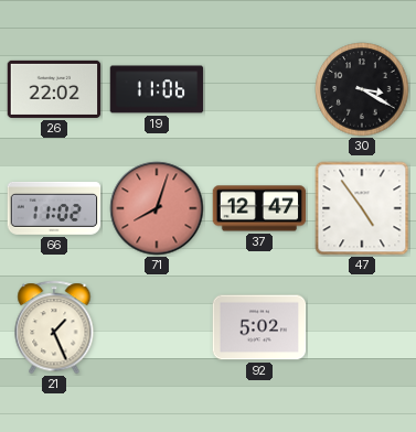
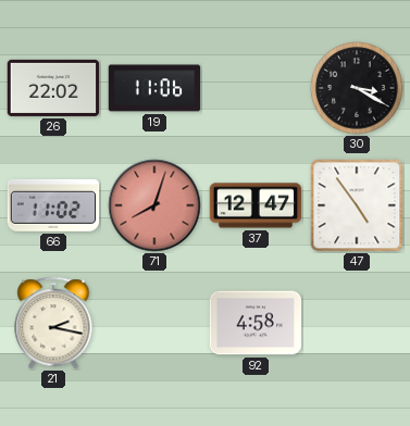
21: 1:26 -> 2:17
92: 5:02 -> 4:58
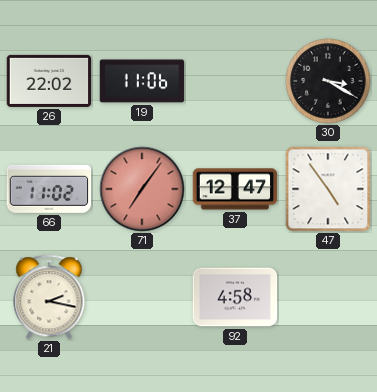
71: 8:03 -> 7:06
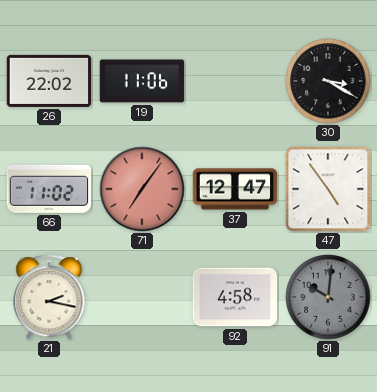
91: none -> 10:01
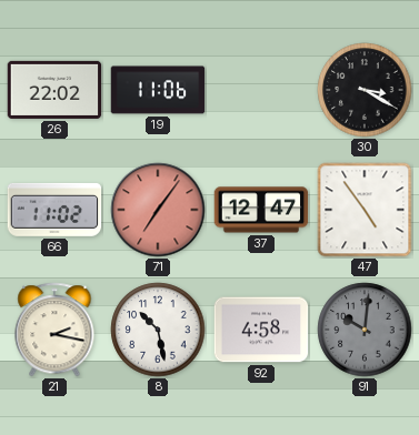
8: none -> 10:28
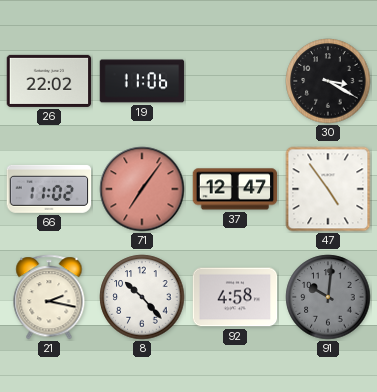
8: 10:28 -> 10:23
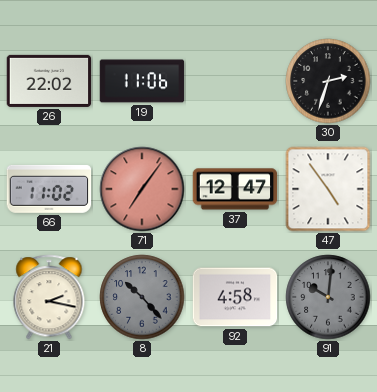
30: 3:20 -> 2:33
8 dial: white -> grey
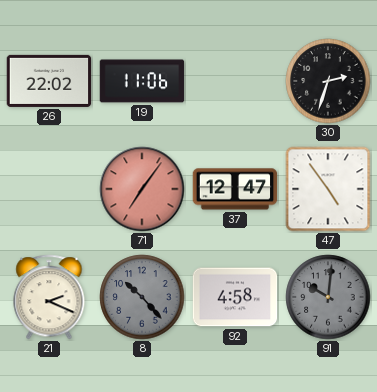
66: 11:02 -> none
21: 2:17 -> 2:19
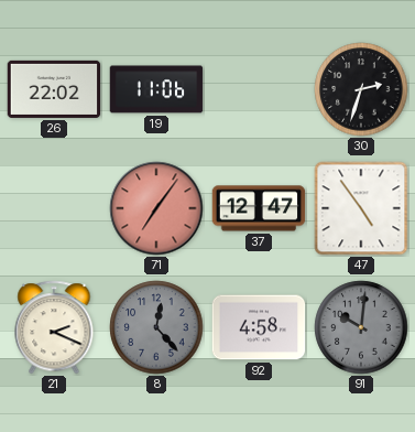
8: 10:23 -> 12:23
